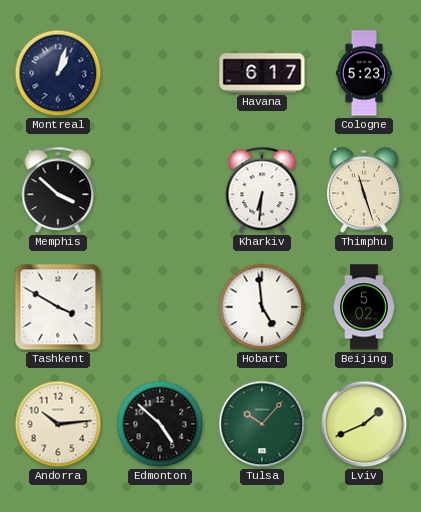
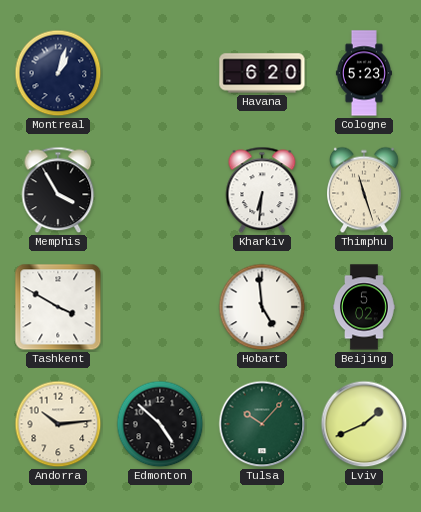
Havana: 6:17 -> 6:20
Memphis: 3:52 -> 3:55
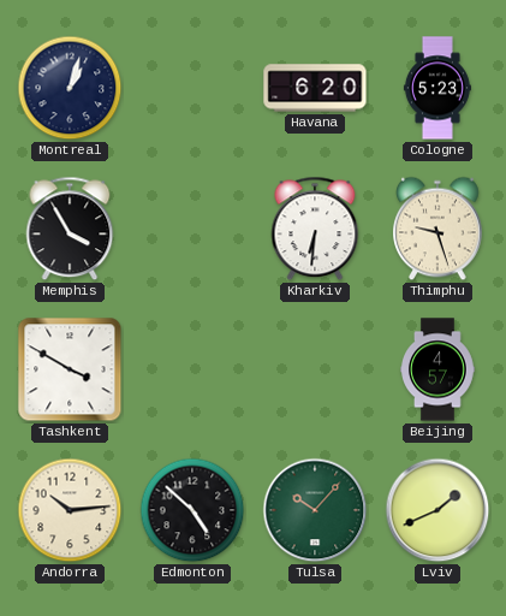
Thimphu: 11:27 -> 9:27
Hobart: 4:59 -> none
Beijing: 5:02 -> 4:57
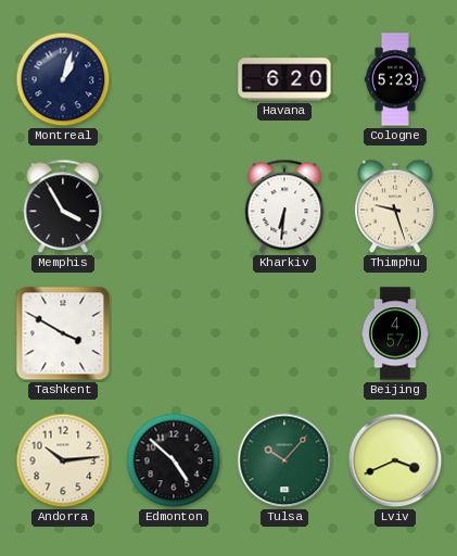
Lviv: 1:41 -> 3:41
